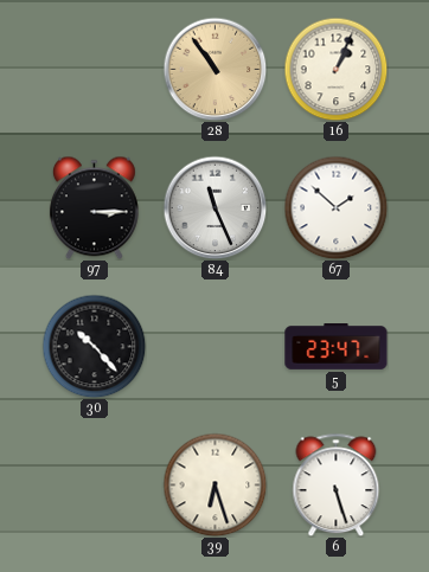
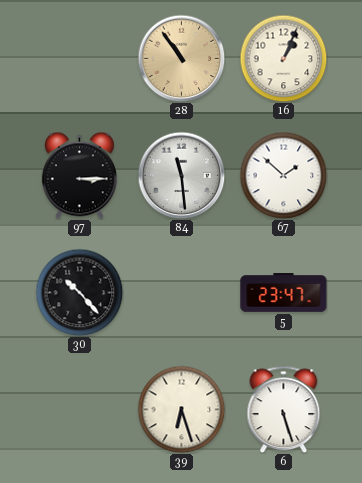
84: 11:26 -> 11:29
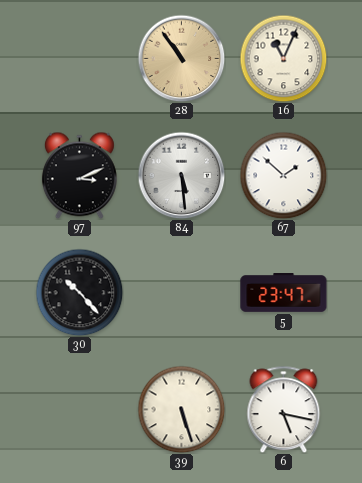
16: 1:04 -> 11:04
97: 3:15 -> 3:11
84: 11:29 -> 5:29
39: 6:27 -> 5:27
6: 5:27 -> 5:17
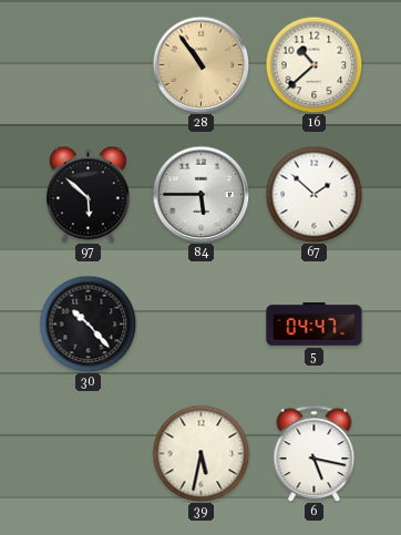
16: 11:04 -> 10:38
97: 3:11 -> 5:52
84: 5:29 -> 5:45
5: 23:47 -> 04:47
39: 5:27 -> 5:32
